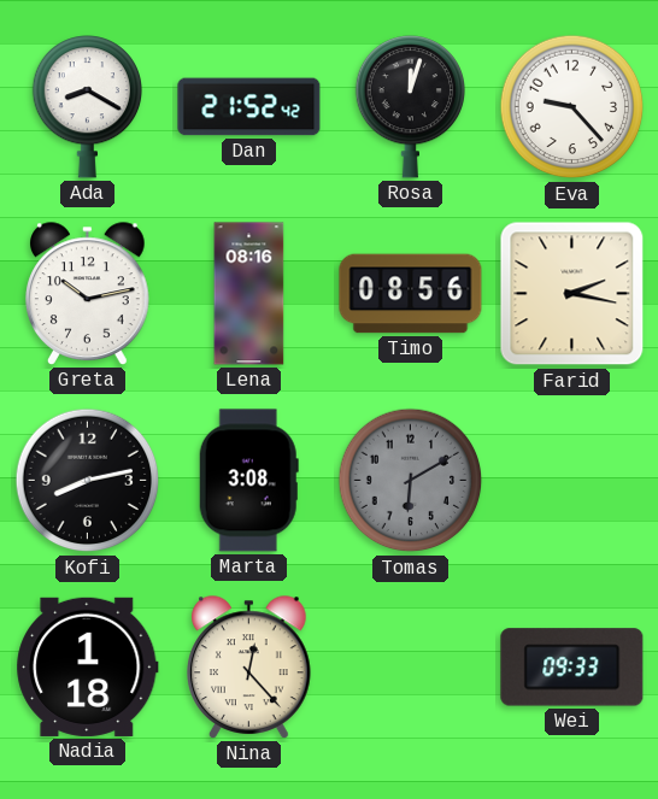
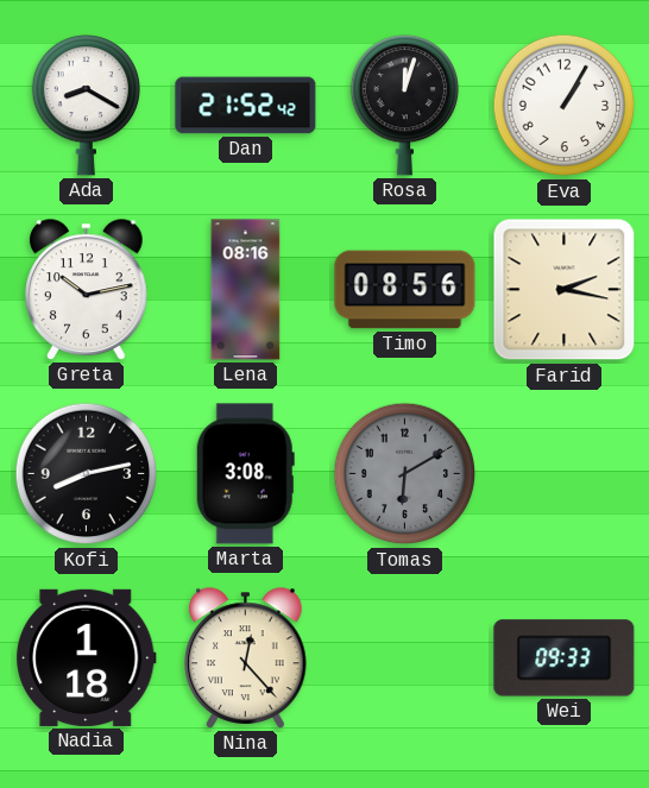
Eva: 9:23 -> 1:05
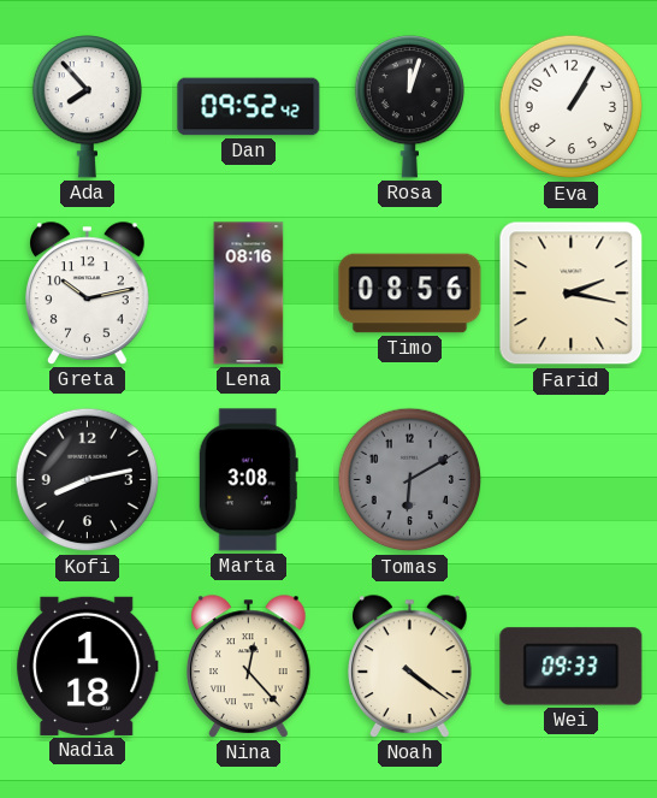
Ada: 8:20 -> 7:53
Dan: 21:52 -> 09:52
Noah: none -> 4:21
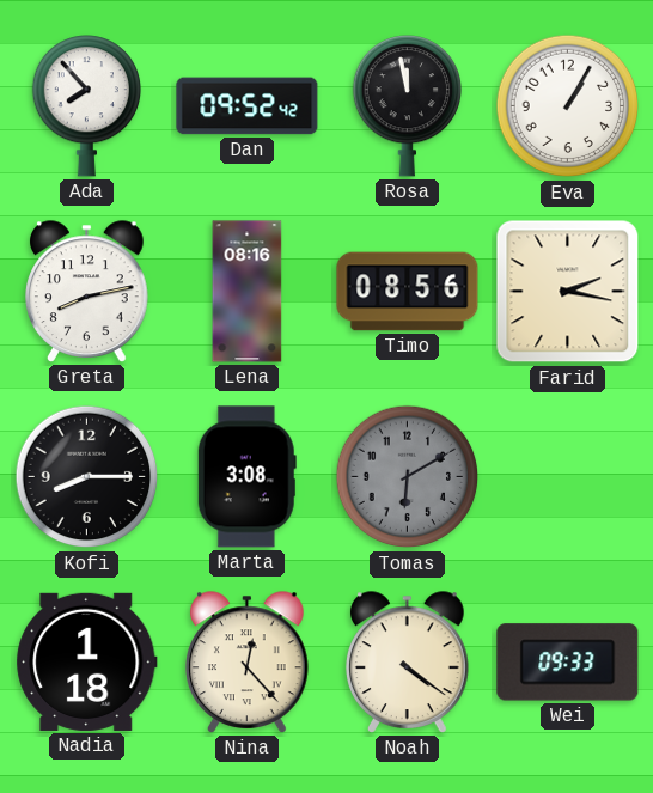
Rosa: 12:03 -> 11:58
Greta: 10:13 -> 8:13
Kofi: 8:13 -> 8:15
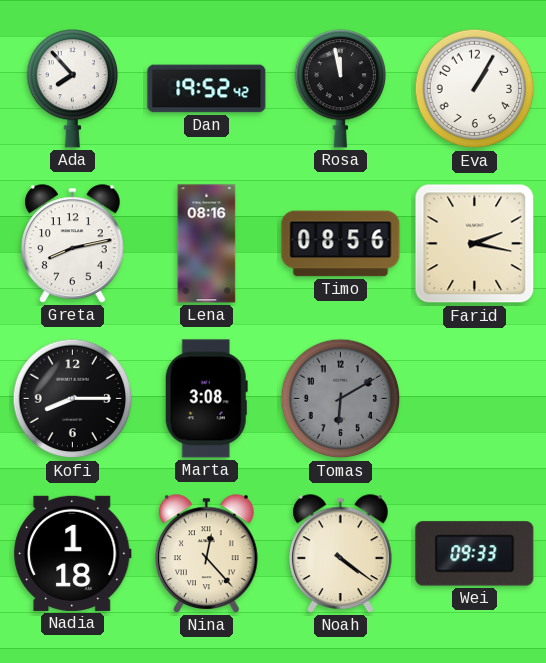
Dan: 09:52 -> 19:52
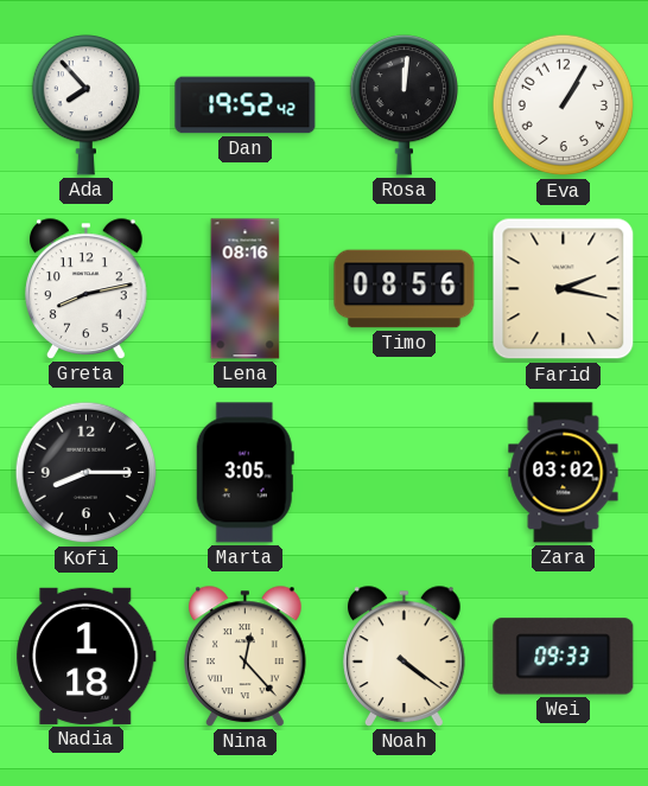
Rosa: 11:58 -> 12:01
Marta: 3:08 -> 3:05
Tomas: 6:10 -> none
Zara: none -> 03:02
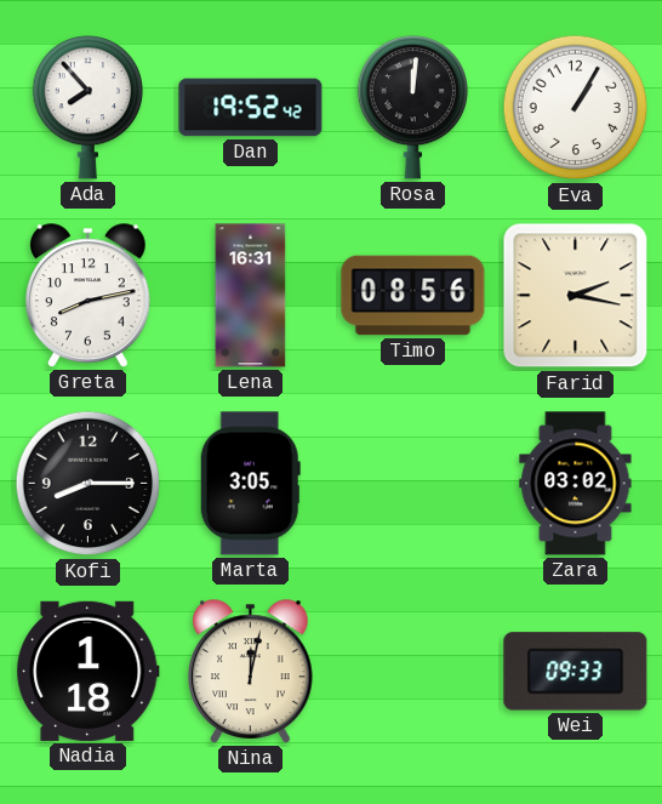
Lena: 08:16 -> 16:31
Nina: 12:23 -> 12:02
Noah: 4:21 -> none
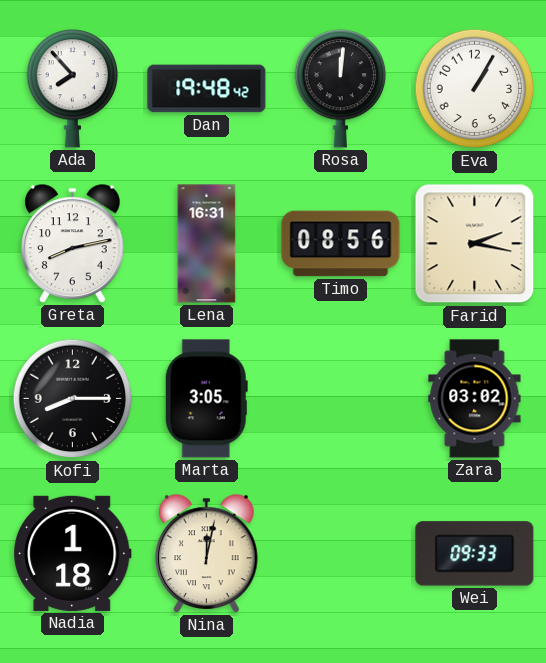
Dan: 19:52 -> 19:48
